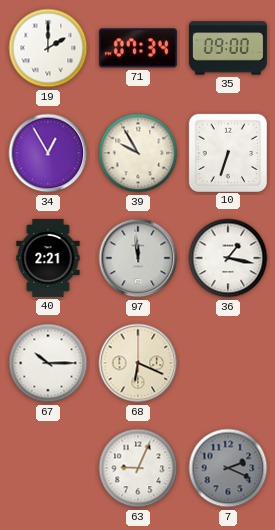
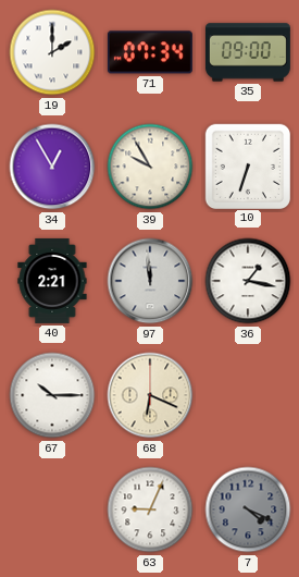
7: 2:19 -> 4:19
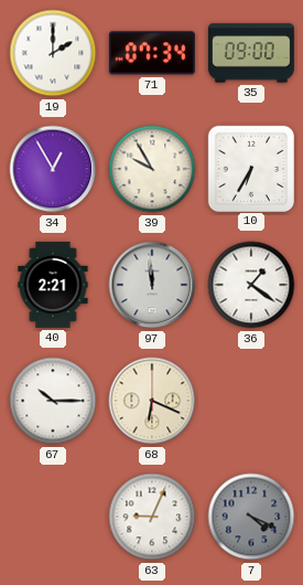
10: 6:33 -> 6:35
36: 1:17 -> 1:21
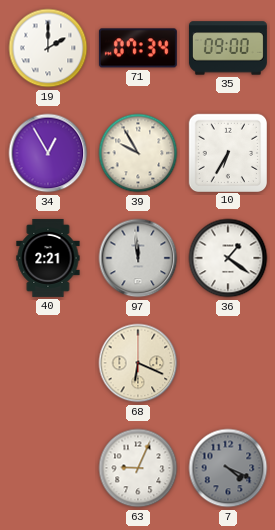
67: 10:15 -> none
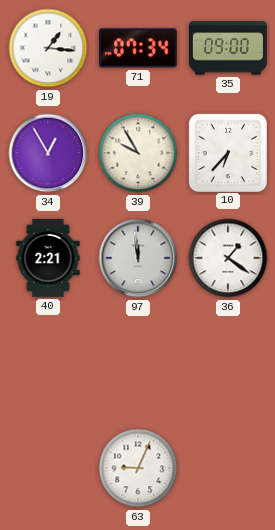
19: 2:00 -> 1:16
10: 6:35 -> 6:37
68: 6:19 -> none
7: 4:19 -> none
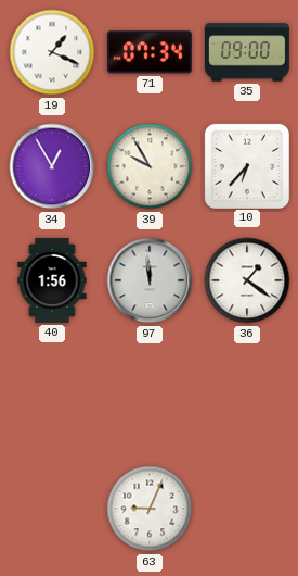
19: 1:16 -> 1:19
40: 2:21 -> 1:56
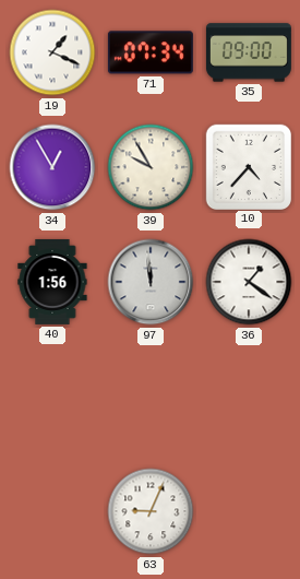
10: 6:37 -> 4:37
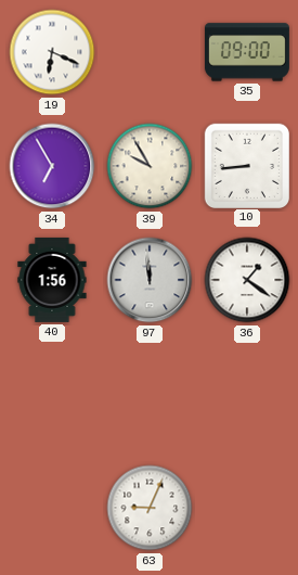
19: 1:19 -> 6:19
71: 07:34 -> none
34: 12:55 -> 6:55
10: 4:37 -> 8:44
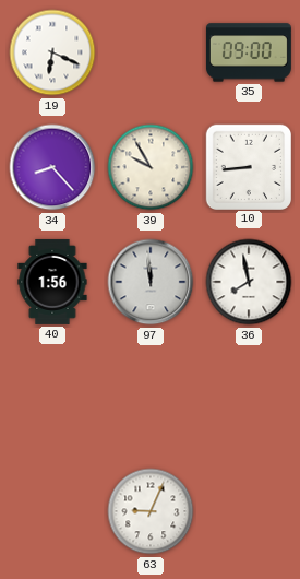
34: 6:55 -> 8:23
36: 1:21 -> 7:58
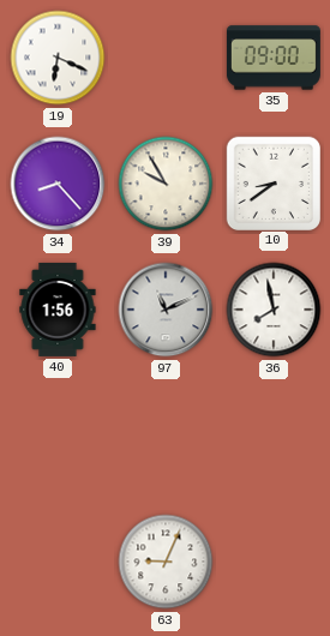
10: 8:44 -> 8:39
97: 11:59 -> 11:11
